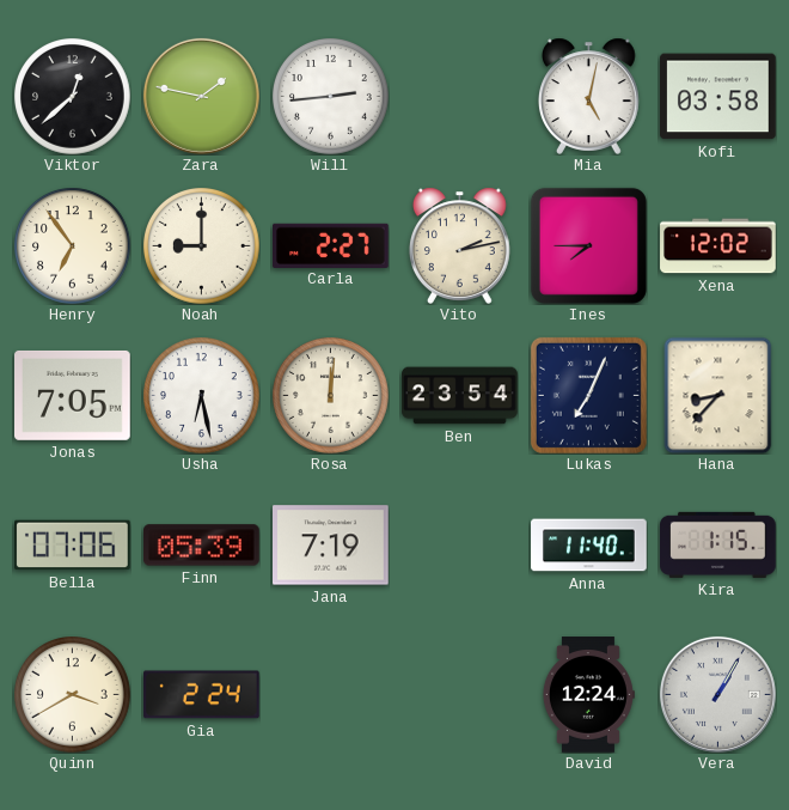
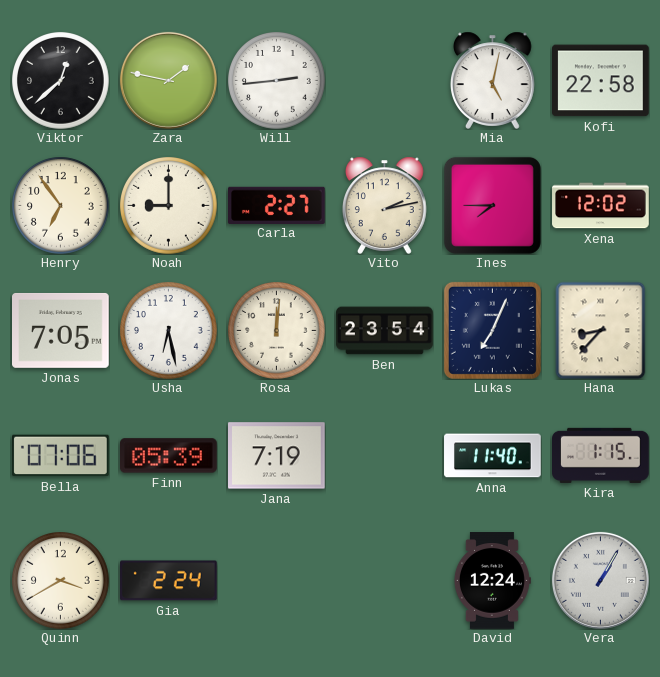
Kofi: 03:58 -> 22:58
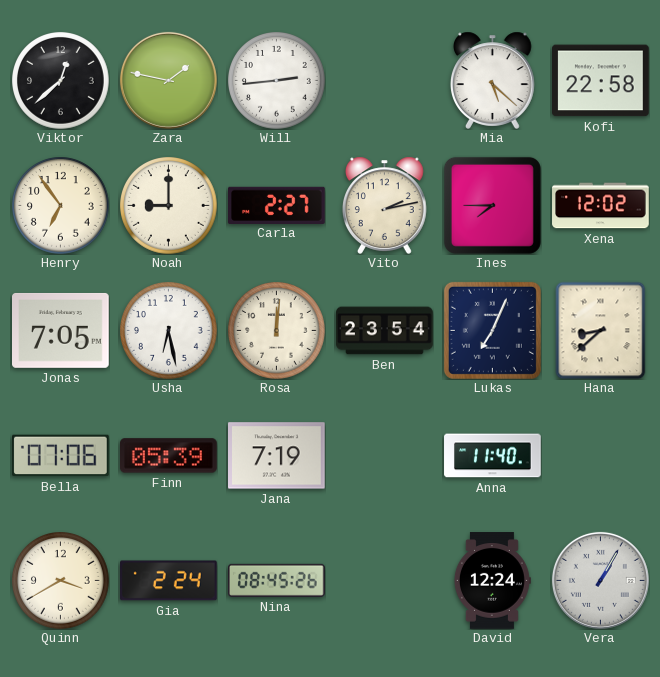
Mia: 5:02 -> 5:22
Hana: 8:37 -> 8:38
Kira: 1:15 -> none
Nina: none -> 08:45
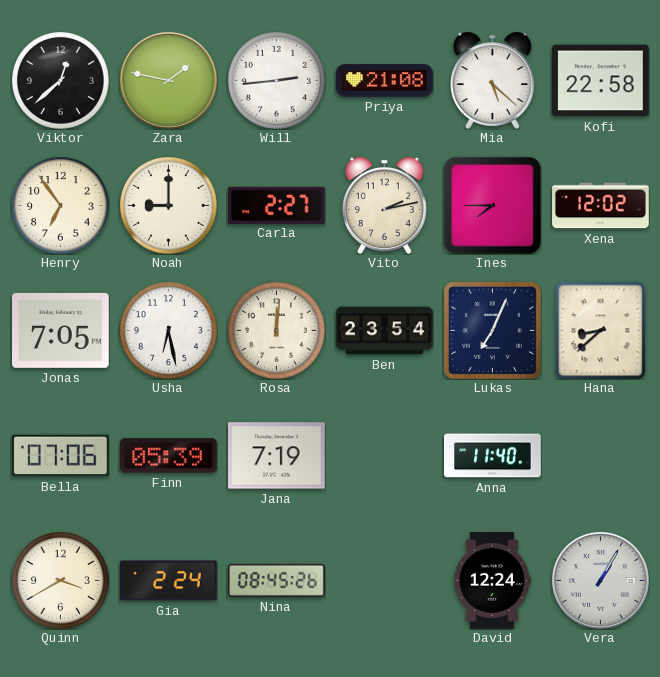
Priya: none -> 21:08
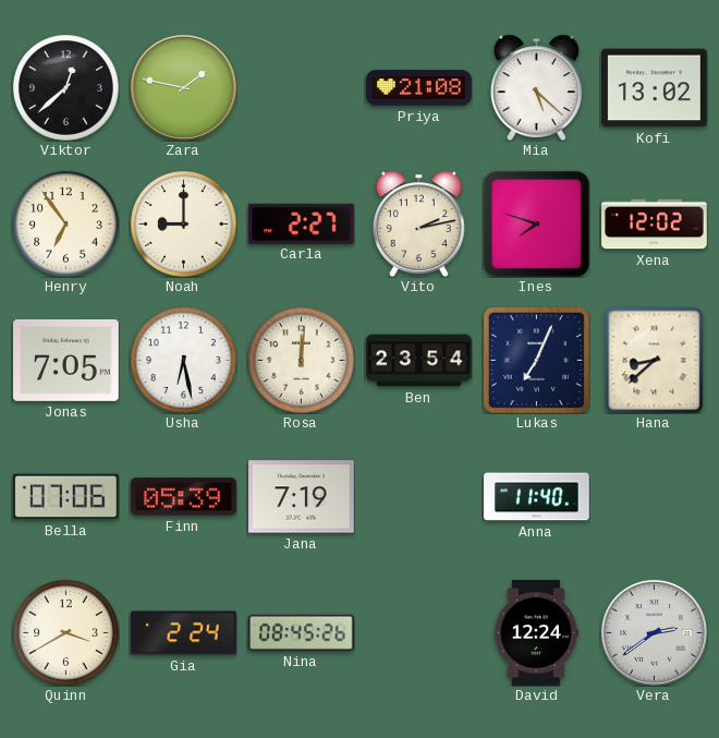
Will: 2:44 -> none
Kofi: 22:58 -> 13:02
Ines: 7:45 -> 7:48
Vera: 1:05 -> 2:39
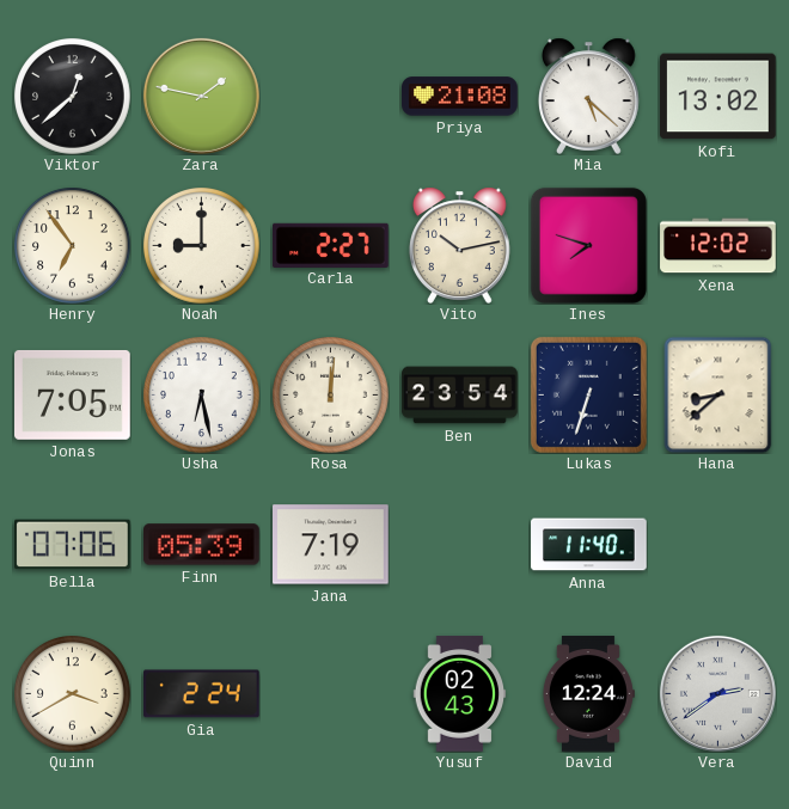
Vito: 2:13 -> 10:13
Lukas: 7:04 -> 6:33
Nina: 08:45 -> none
Yusuf: none -> 02:43
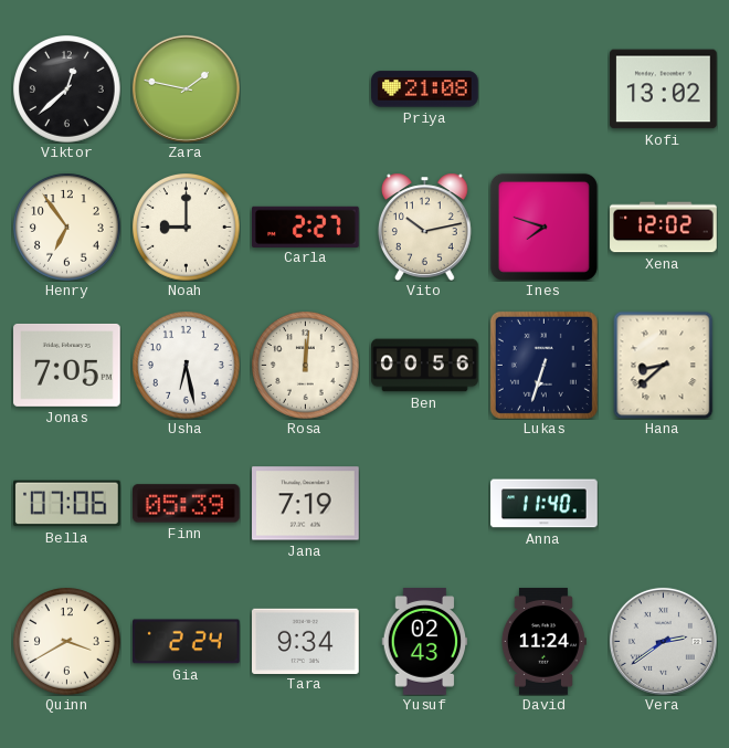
Mia: 5:22 -> none
Ben: 23:54 -> 00:56
Tara: none -> 9:34
David: 12:24 -> 11:24
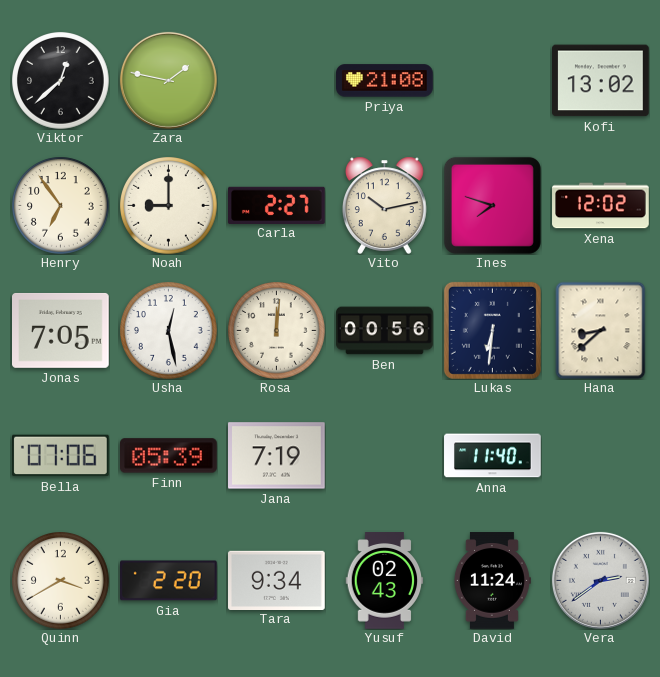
Usha: 6:28 -> 12:28
Lukas: 6:33 -> 6:31
Gia: 2:24 -> 2:20
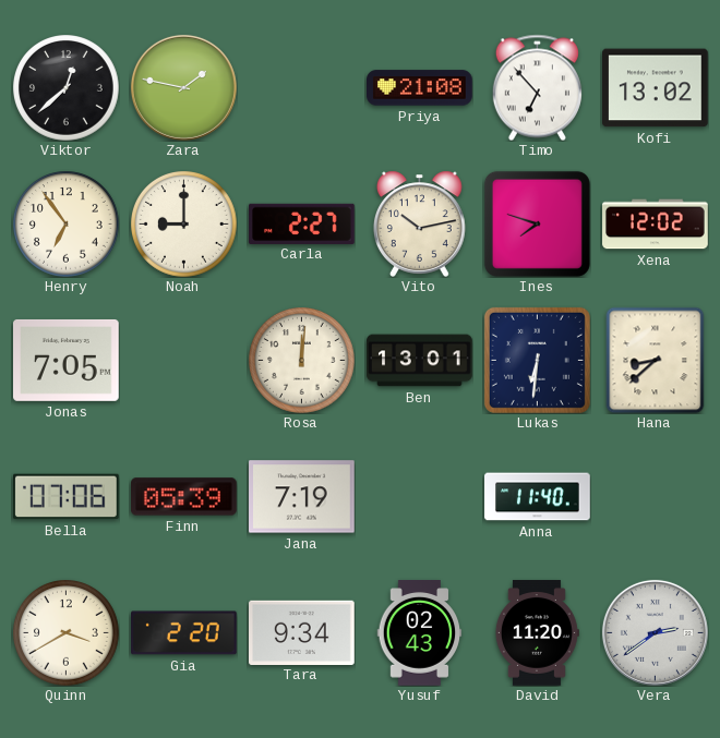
Timo: none -> 6:53
Usha: 12:28 -> none
Ben: 00:56 -> 13:01
David: 11:24 -> 11:20
